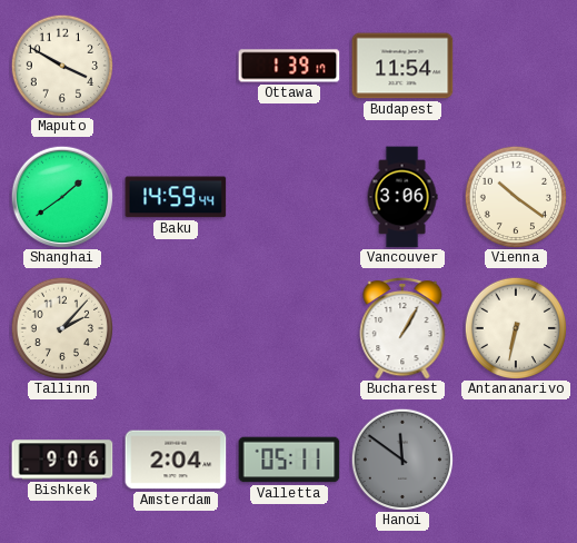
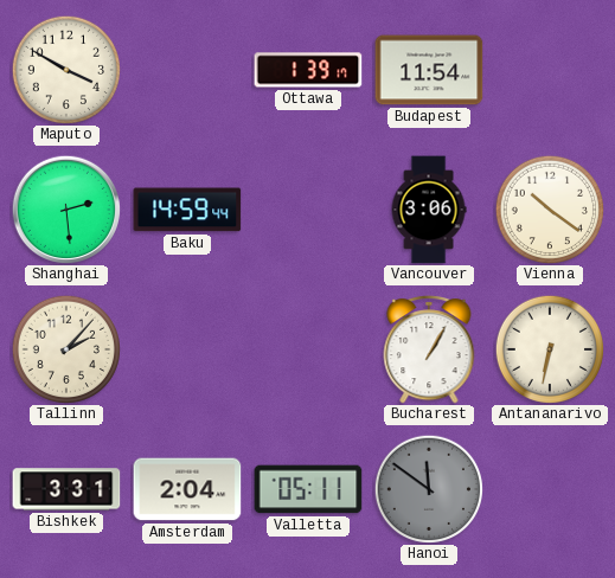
Shanghai: 1:39 -> 2:29
Bishkek: 9:06 -> 3:31
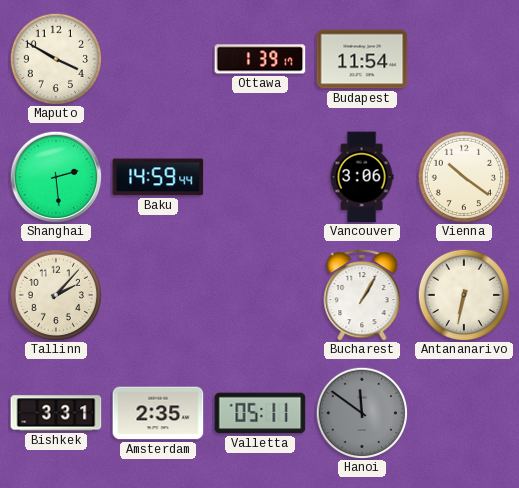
Amsterdam: 2:04 -> 2:35
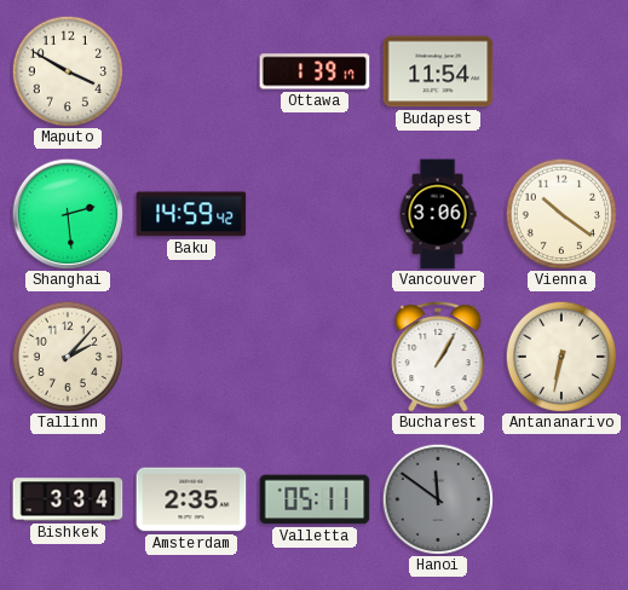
Baku: 14:59:44 -> 14:59:42
Bishkek: 3:31 -> 3:34
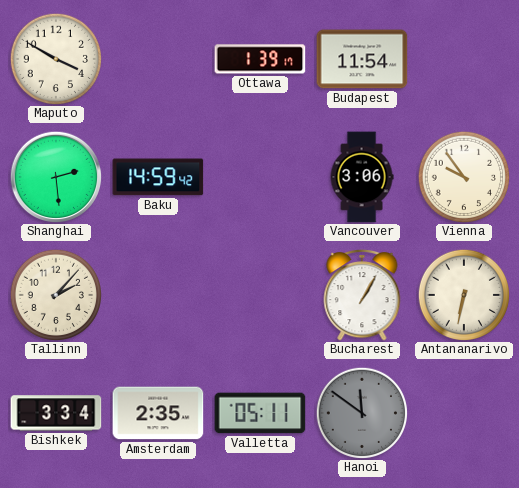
Vienna: 10:21 -> 9:54
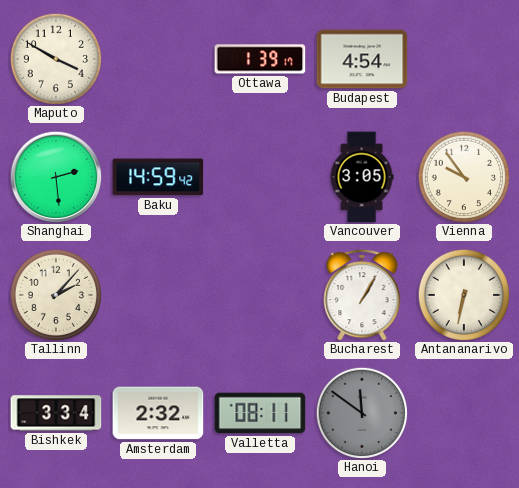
Budapest: 11:54 -> 4:54
Vancouver: 3:06 -> 3:05
Amsterdam: 2:35 -> 2:32
Valletta: 05:11 -> 08:11
